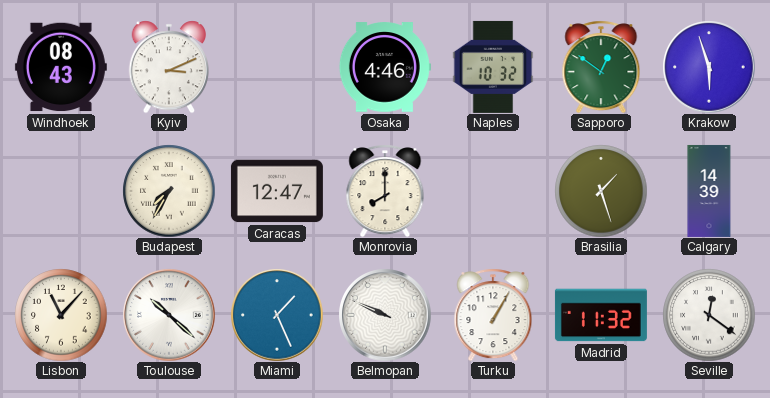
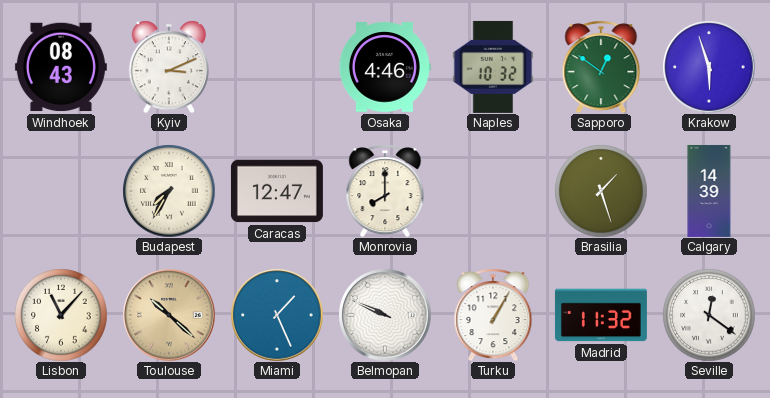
Toulouse dial: white -> champagne
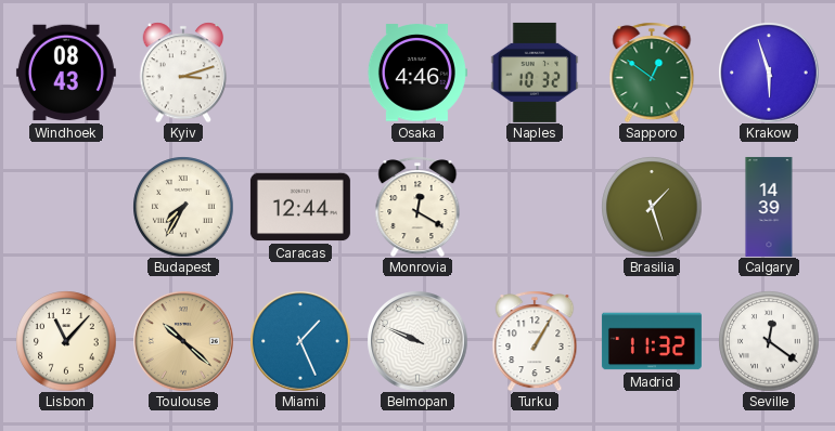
Kyiv: 3:11 -> 3:12
Caracas: 12:47 -> 12:44
Monrovia: 8:00 -> 12:20
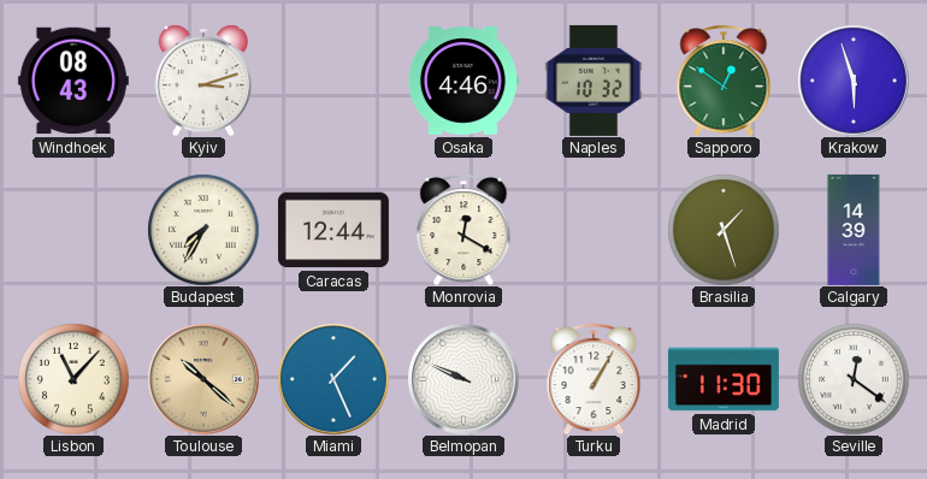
Madrid: 11:32 -> 11:30
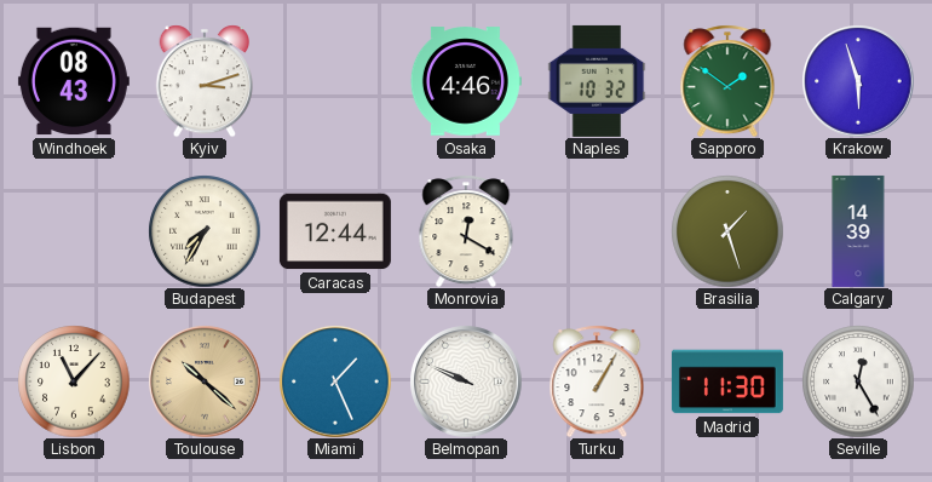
Sapporo: 12:51 -> 1:51
Seville: 12:21 -> 12:25
